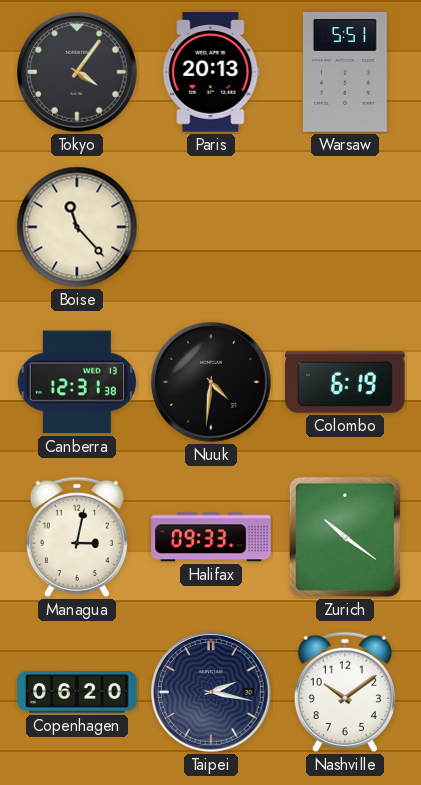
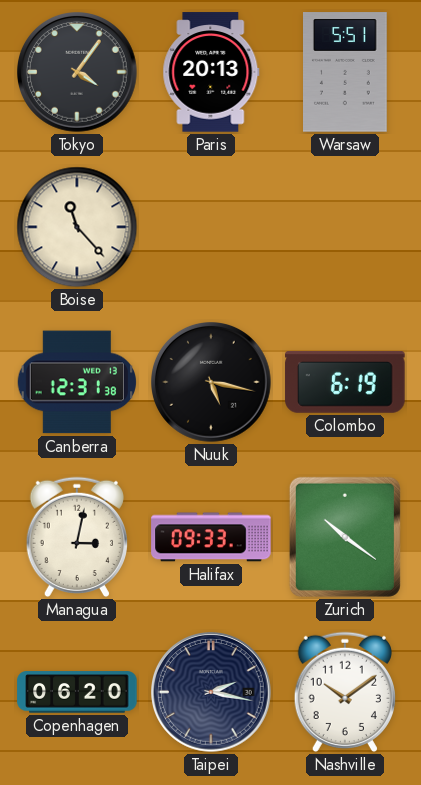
Nuuk: 4:31 -> 5:17
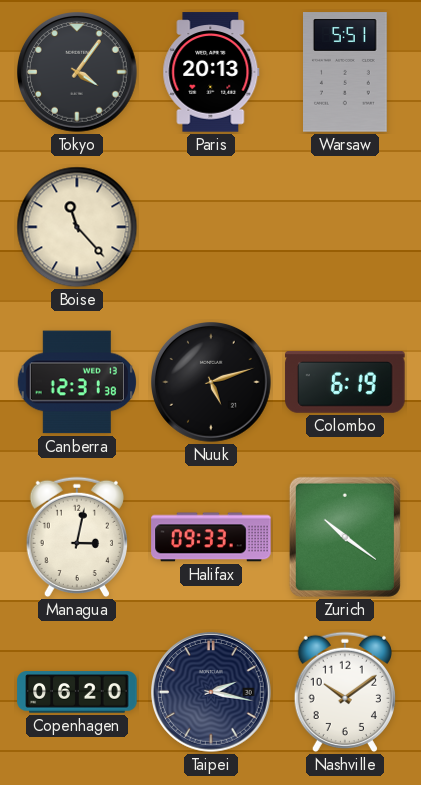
Nuuk: 5:17 -> 5:12
